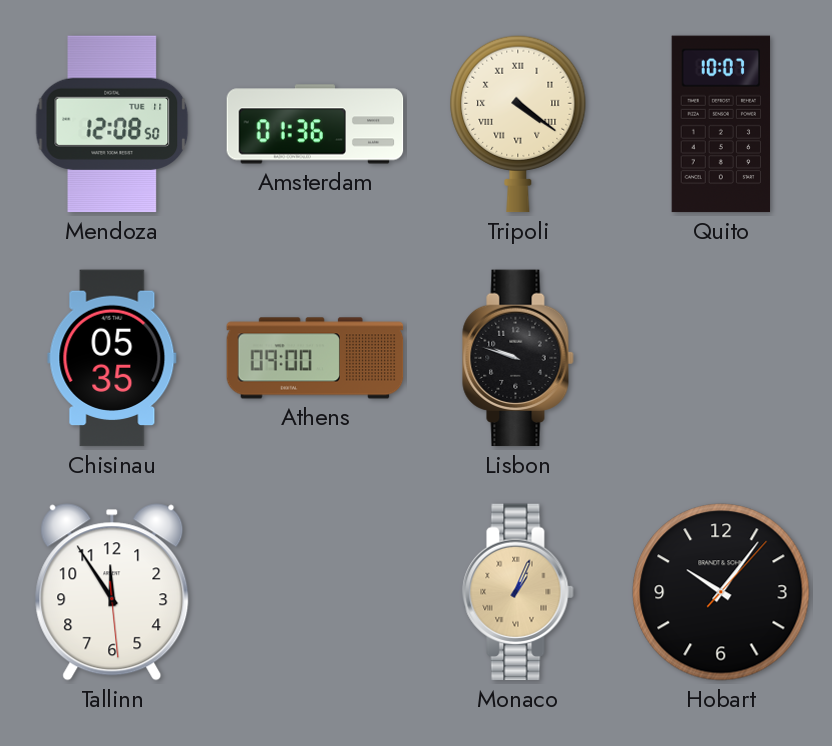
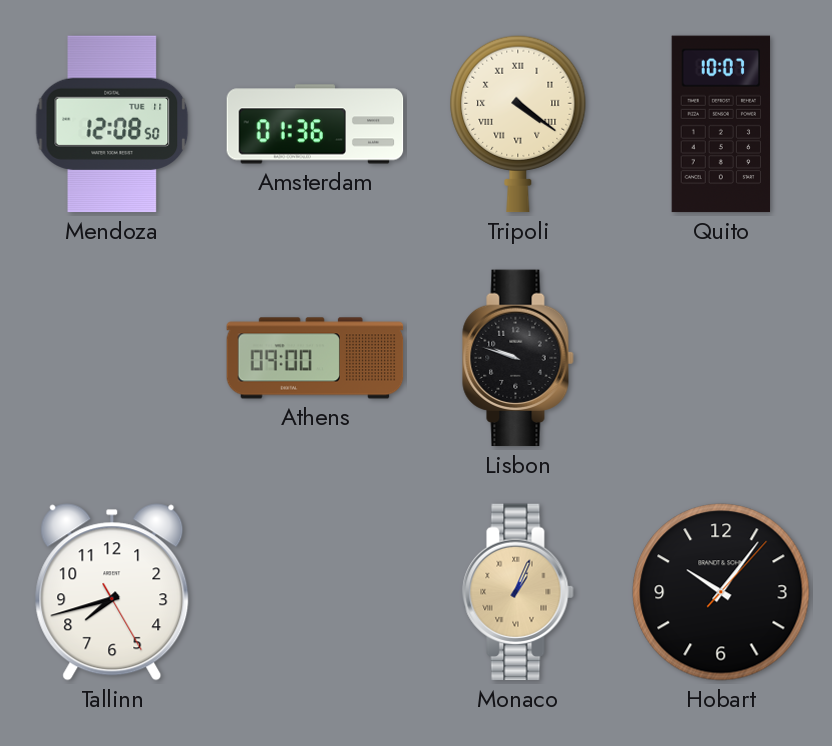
Chisinau: 05:35 -> none
Tallinn: 11:54 -> 7:42
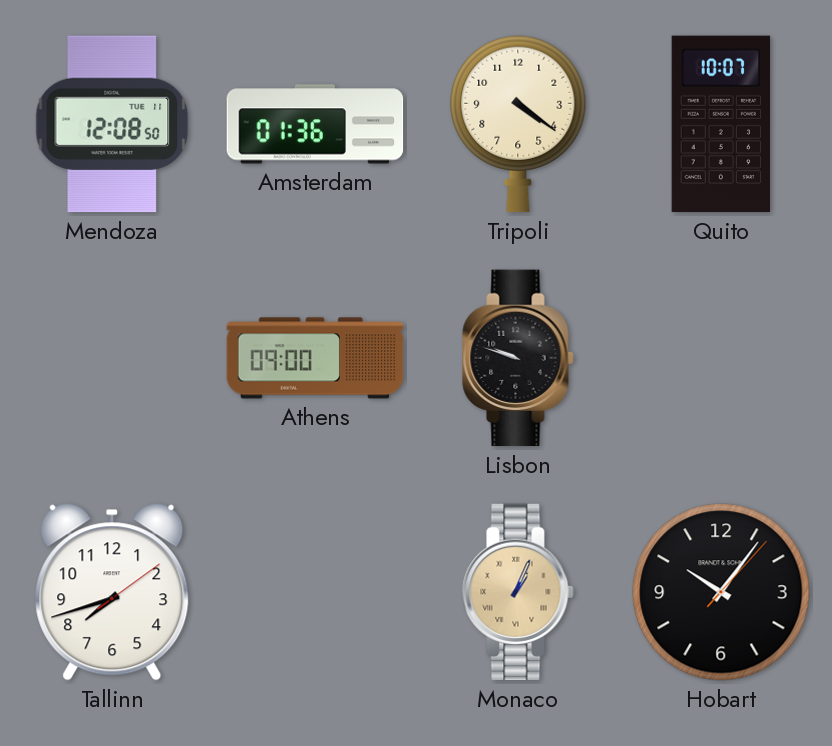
Tripoli numerals: Roman -> Arabic
Tallinn: 7:42:25 -> 7:42:09
